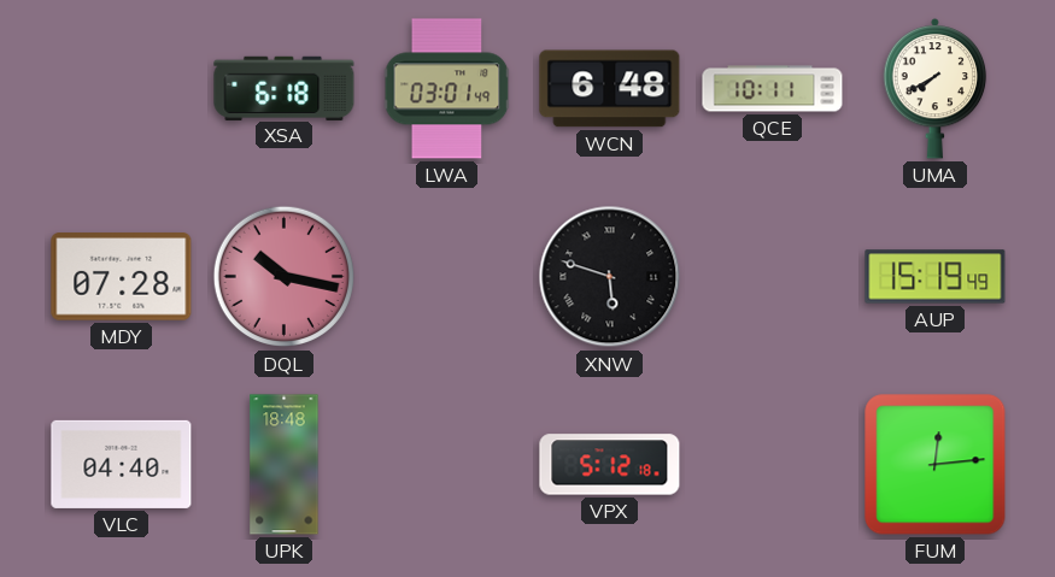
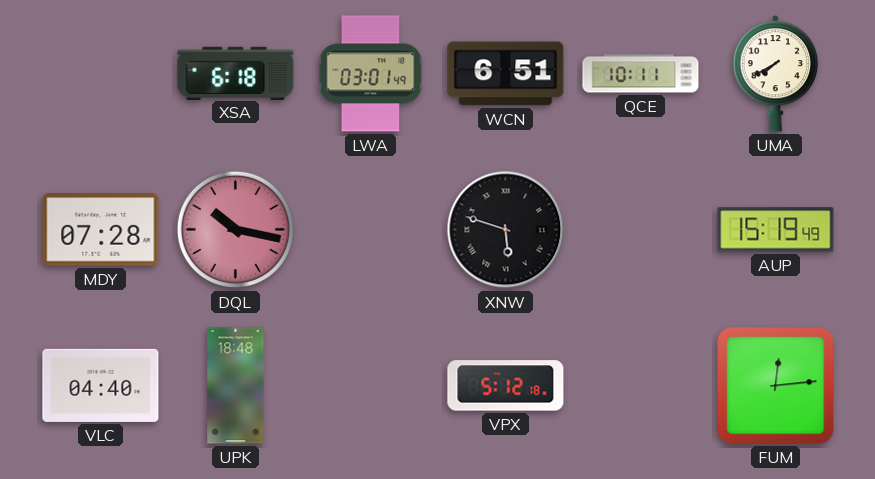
WCN: 6:48 -> 6:51
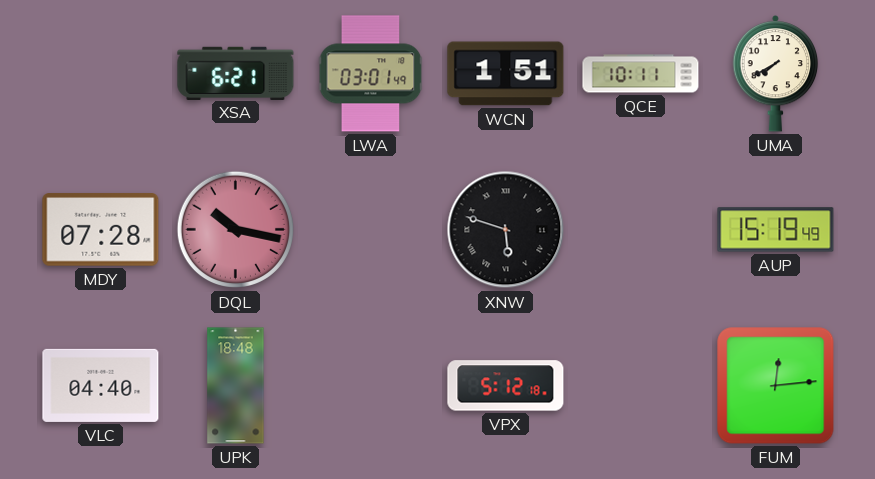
XSA: 6:18 -> 6:21
WCN: 6:51 -> 1:51
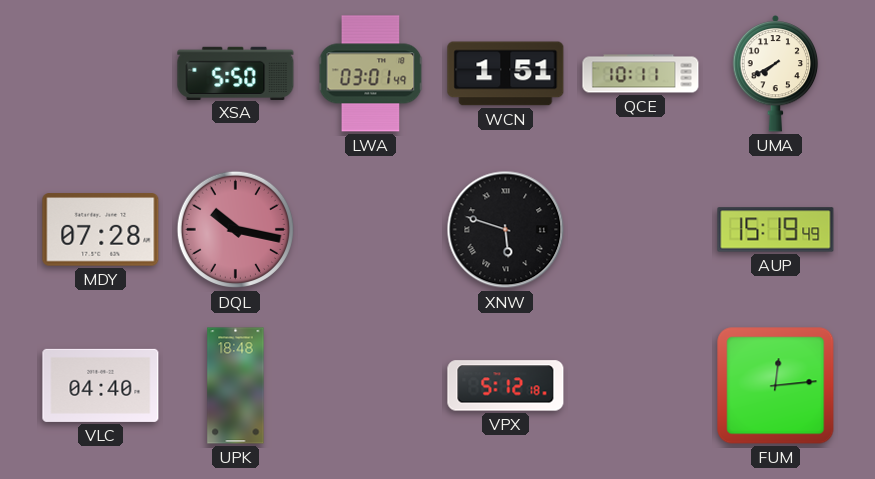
XSA: 6:21 -> 5:50
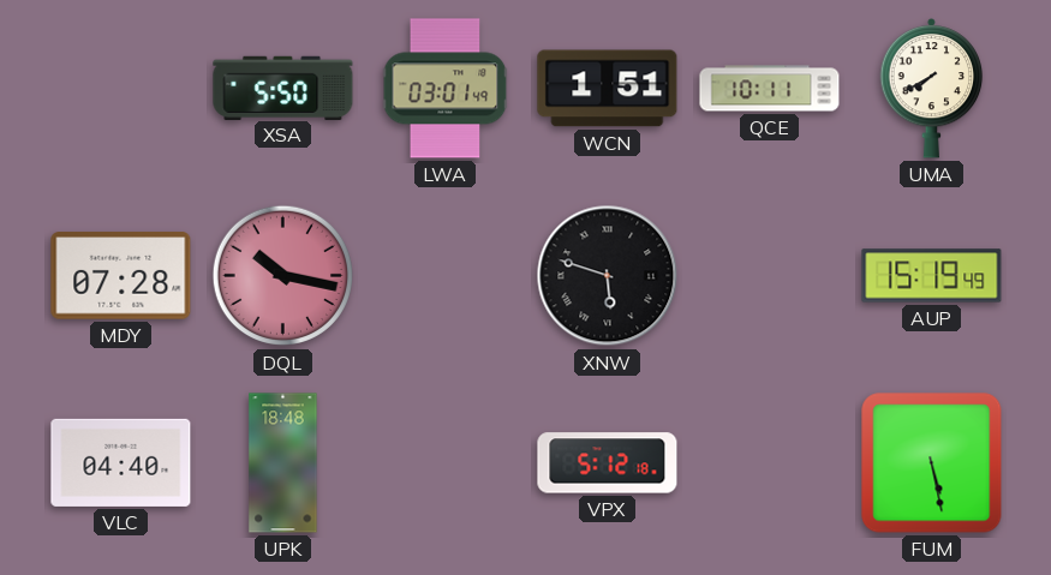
FUM: 12:14 -> 5:28
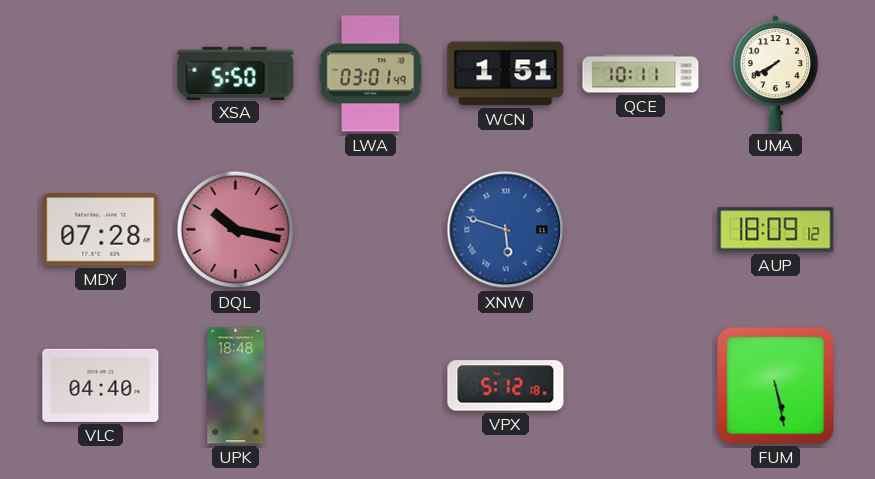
XNW dial: black -> blue
AUP: 15:19 -> 18:09
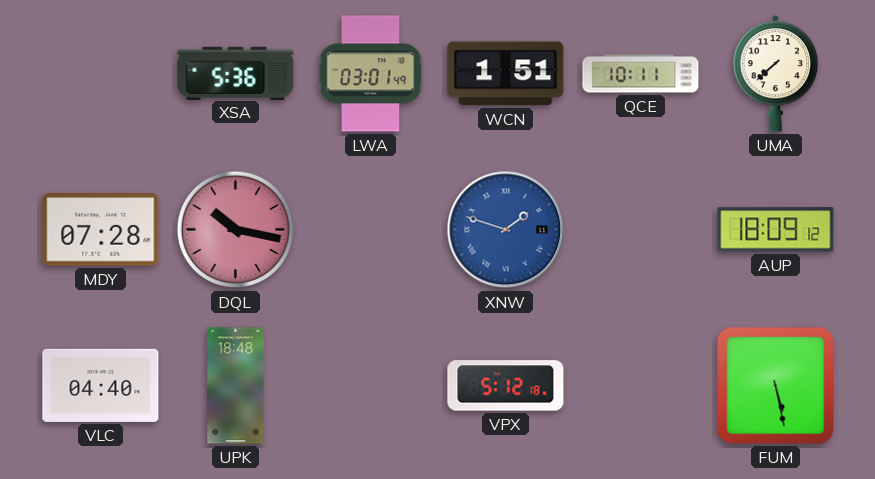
XSA: 5:50 -> 5:36
UMA: 7:40 -> 7:38
XNW: 5:48 -> 1:48
